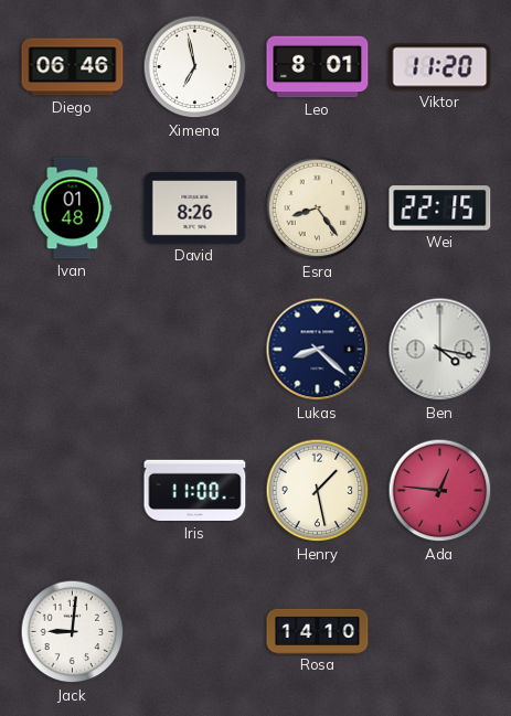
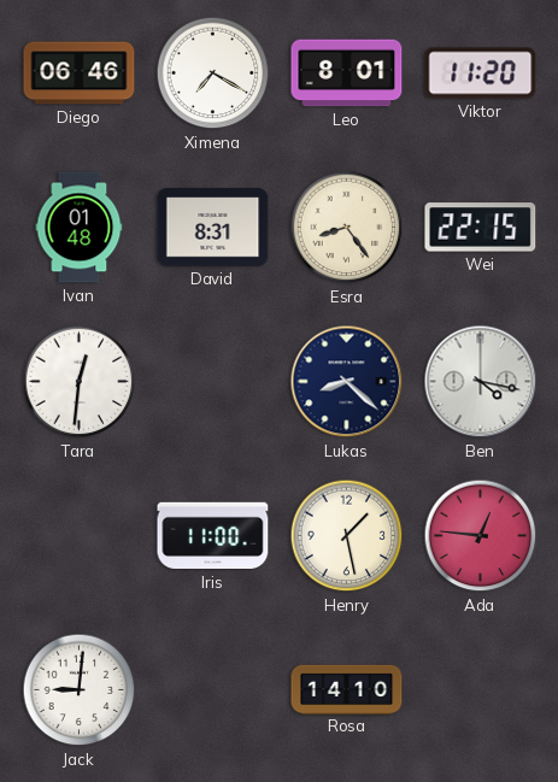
Ximena: 6:58 -> 7:20
David: 8:26 -> 8:31
Tara: none -> 12:31
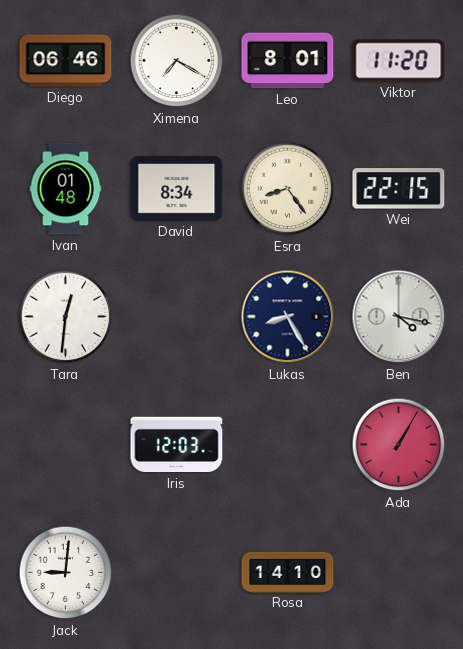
David: 8:31 -> 8:34
Lukas: 8:22 -> 8:25
Iris: 11:00 -> 12:03
Henry: 1:28 -> none
Ada: 12:46 -> 1:05
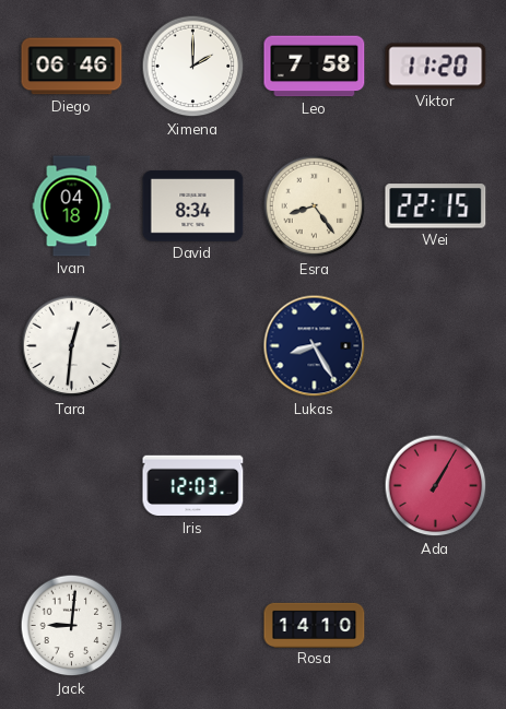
Ximena: 7:20 -> 2:00
Leo: 8:01 -> 7:58
Ivan: 01:48 -> 04:18
Ben: 4:17 -> none
